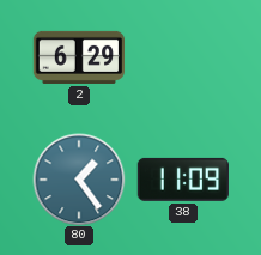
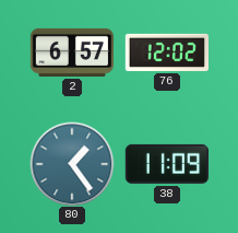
2: 6:29 -> 6:57
76: none -> 12:02
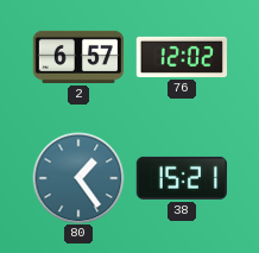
38: 11:09 -> 15:21
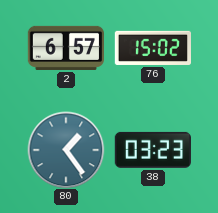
76: 12:02 -> 15:02
38: 15:21 -> 03:23
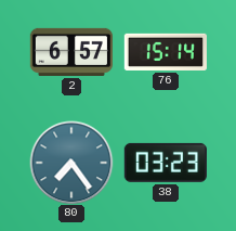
76: 15:02 -> 15:14
80: 1:24 -> 7:24
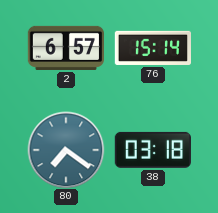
80: 7:24 -> 7:21
38: 03:23 -> 03:18
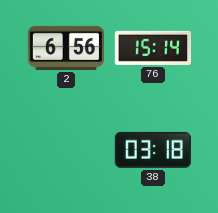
2: 6:57 -> 6:56
80: 7:21 -> none
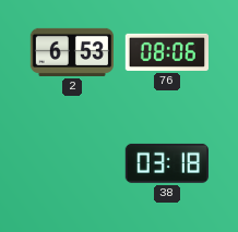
2: 6:56 -> 6:53
76: 15:14 -> 08:06
